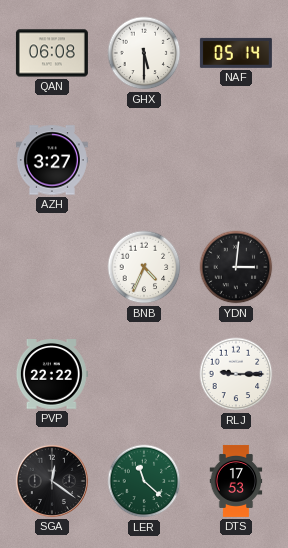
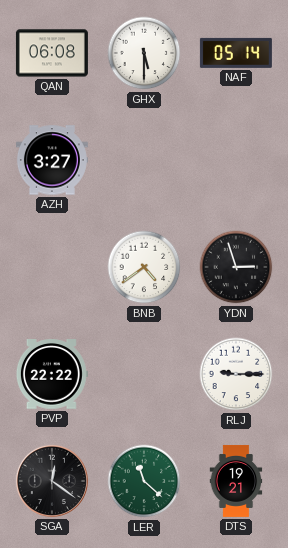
BNB: 4:34 -> 4:39
YDN: 3:01 -> 2:57
DTS: 17:53 -> 19:21
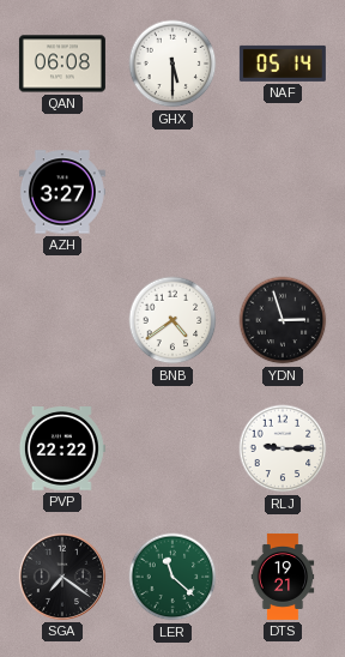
SGA: 12:21 -> 7:21
